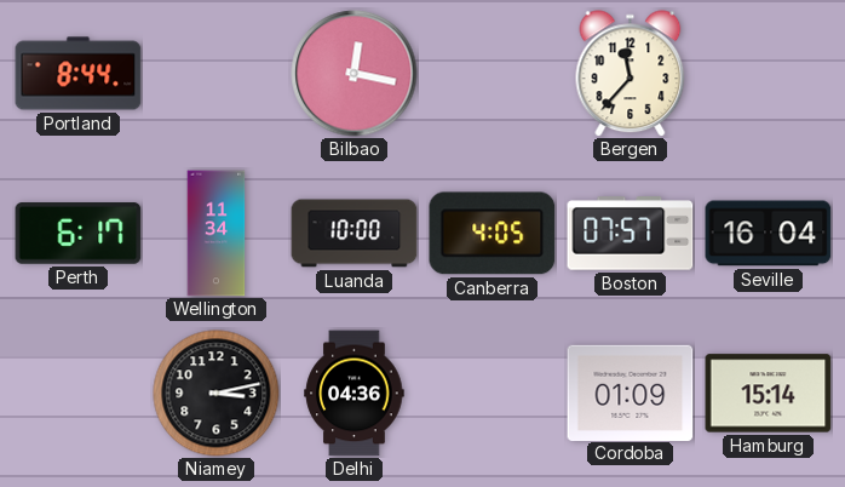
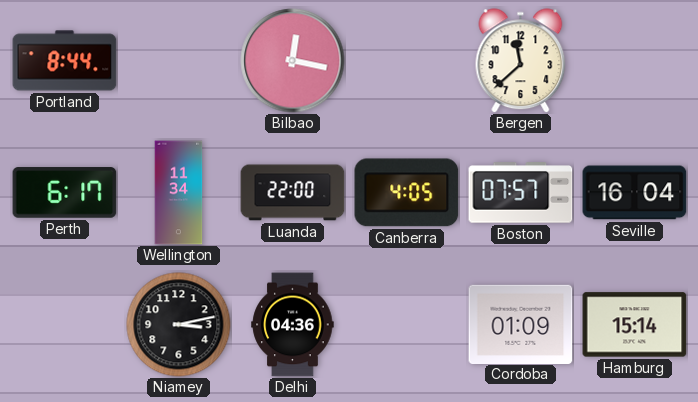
Bergen: 11:37 -> 11:38
Luanda: 10:00 -> 22:00
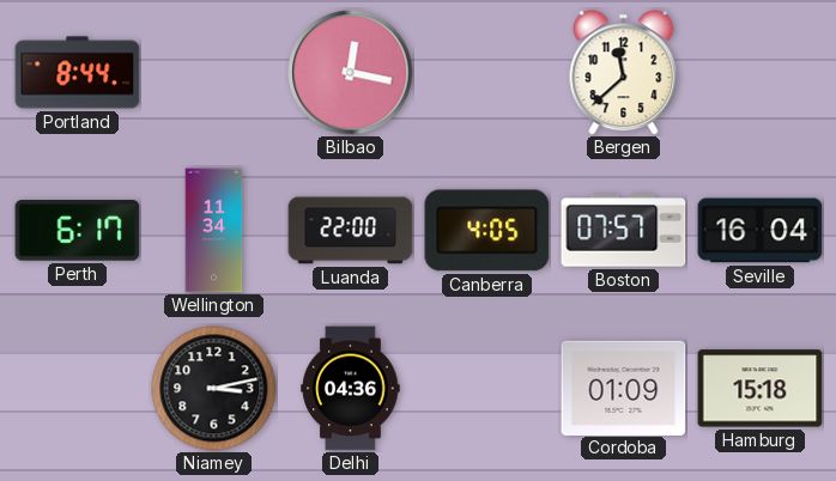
Hamburg: 15:14 -> 15:18
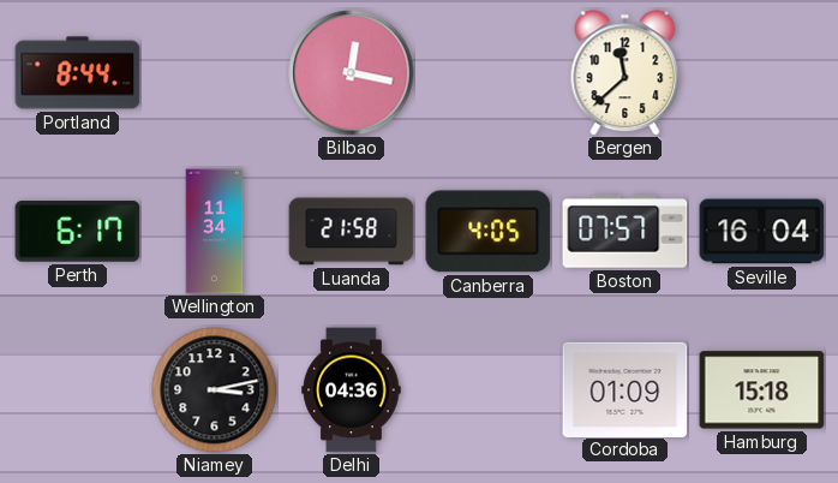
Luanda: 22:00 -> 21:58
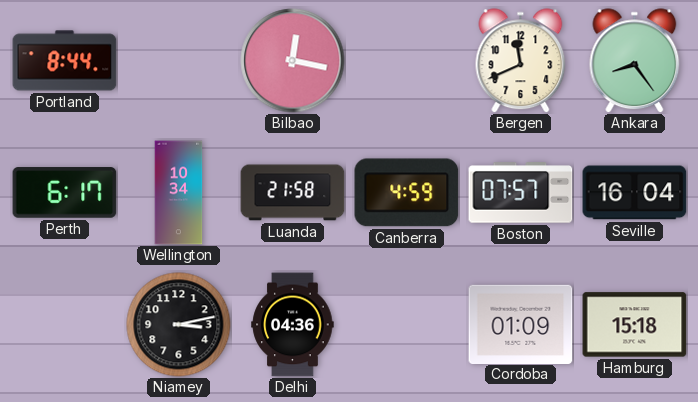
Bergen: 11:38 -> 11:41
Ankara: none -> 8:24
Wellington: 11:34 -> 10:34
Canberra: 4:05 -> 4:59
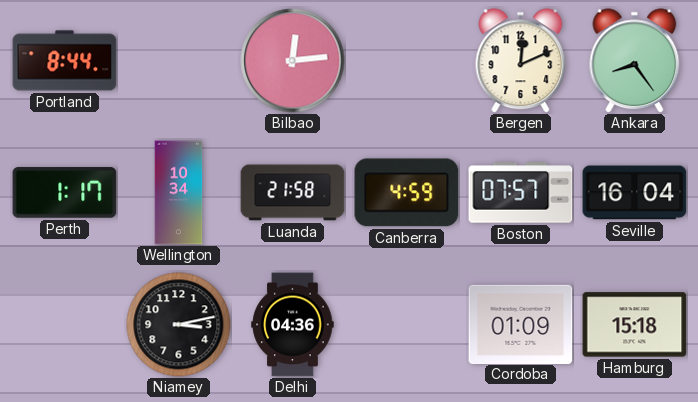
Bilbao: 12:17 -> 12:14
Bergen: 11:41 -> 12:11
Perth: 6:17 -> 1:17
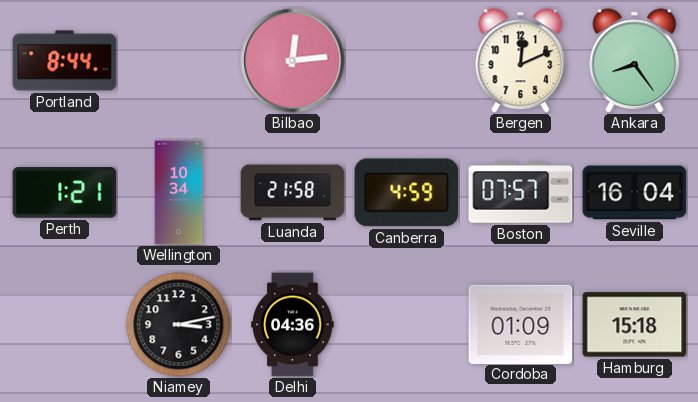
Perth: 1:17 -> 1:21
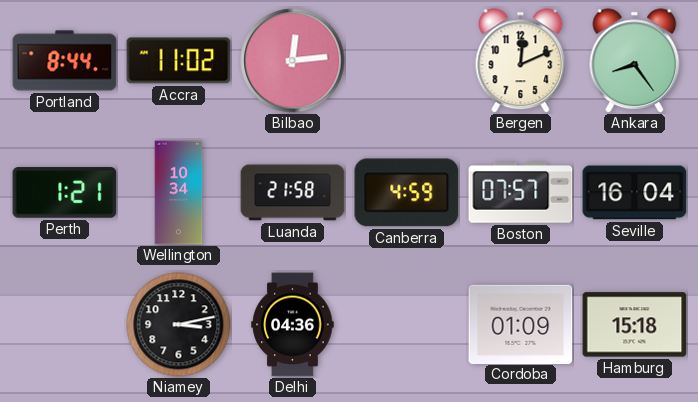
Accra: none -> 11:02
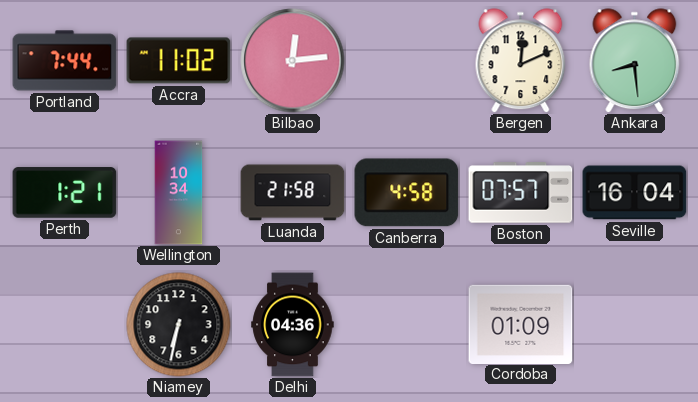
Portland: 8:44 -> 7:44
Ankara: 8:24 -> 8:29
Canberra: 4:59 -> 4:58
Niamey: 3:13 -> 6:32
Hamburg: 15:18 -> none
